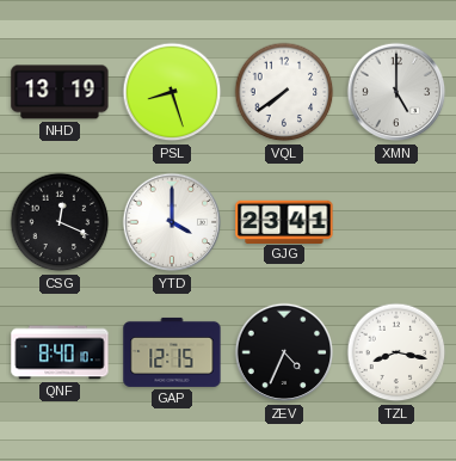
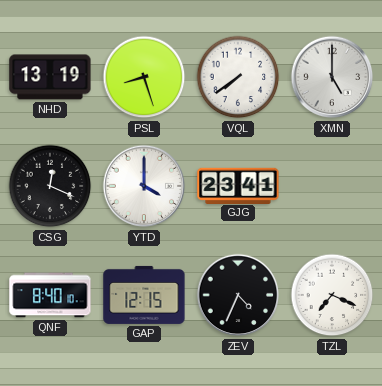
TZL: 8:17 -> 7:19
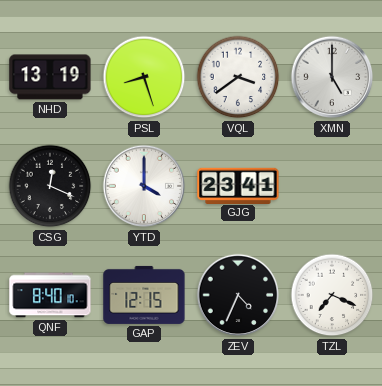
VQL: 7:39 -> 3:39
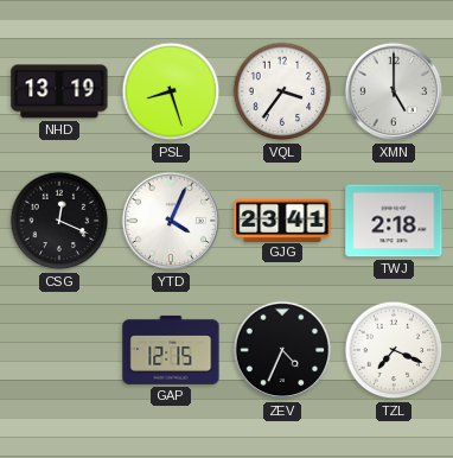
VQL: 3:39 -> 3:36
YTD: 4:00 -> 4:04
TWJ: none -> 2:18
QNF: 8:40 -> none
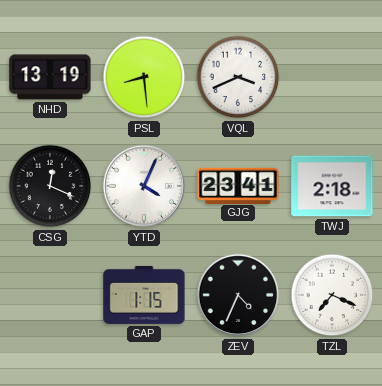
PSL: 8:27 -> 8:29
VQL: 3:36 -> 3:41
XMN: 5:00 -> none
GAP: 12:15 -> 1:15
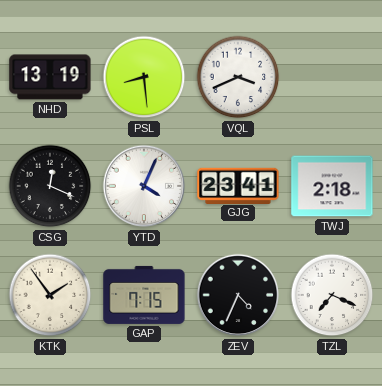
KTK: none -> 1:54
GAP: 1:15 -> 7:15
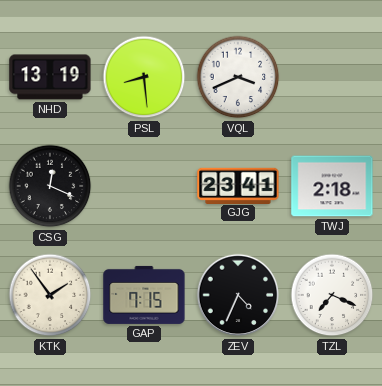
YTD: 4:04 -> none
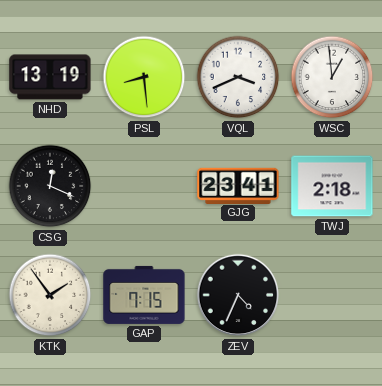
WSC: none -> 12:59
TZL: 7:19 -> none
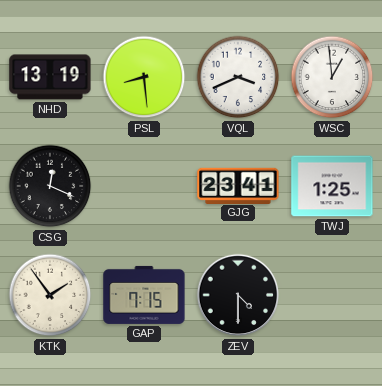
TWJ: 2:18 -> 1:25
ZEV: 4:34 -> 4:30
